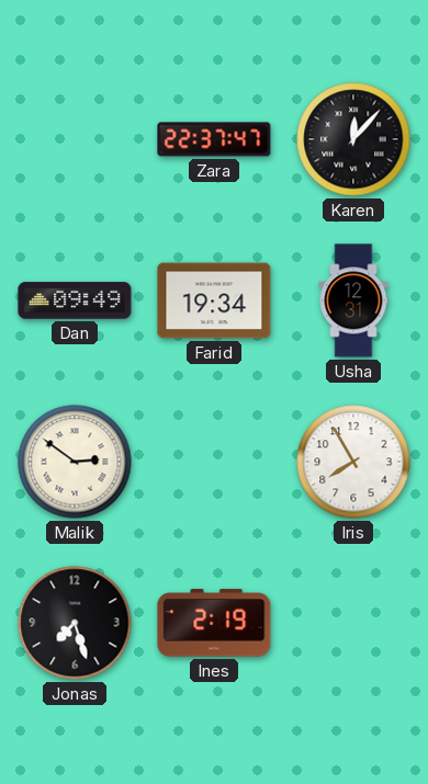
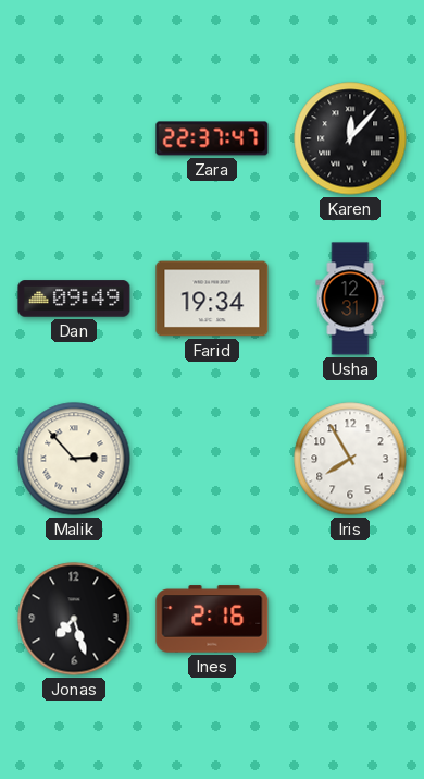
Malik: 2:51 -> 2:53
Ines: 2:19 -> 2:16
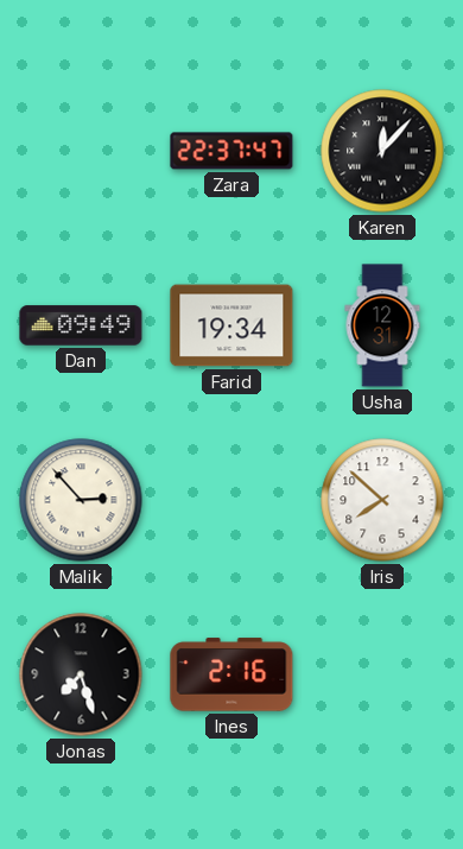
Iris: 7:55 -> 7:52
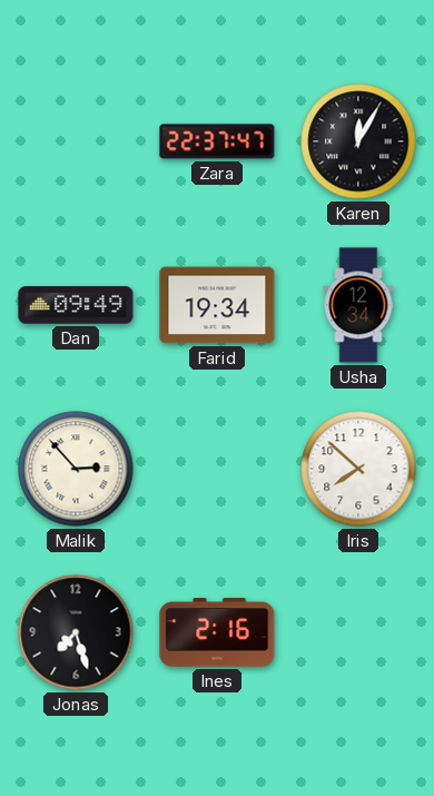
Karen: 12:07 -> 12:05
Usha: 12:31 -> 12:34
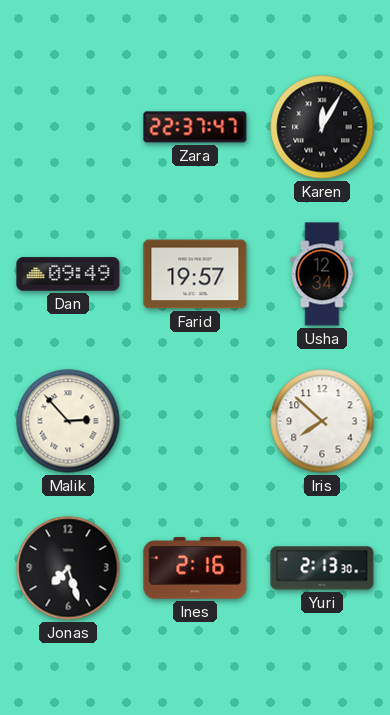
Farid: 19:34 -> 19:57
Yuri: none -> 2:13
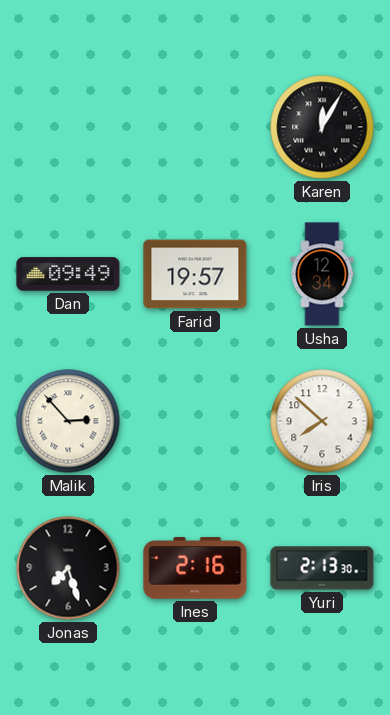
Zara: 22:37 -> none
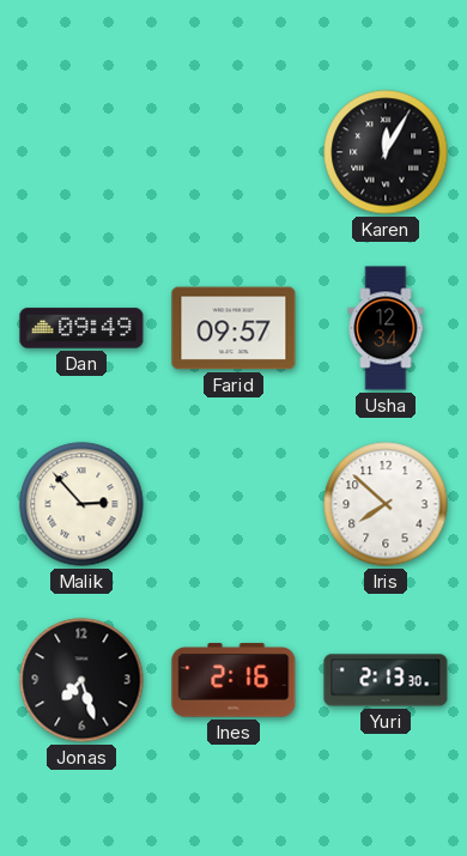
Farid: 19:57 -> 09:57
